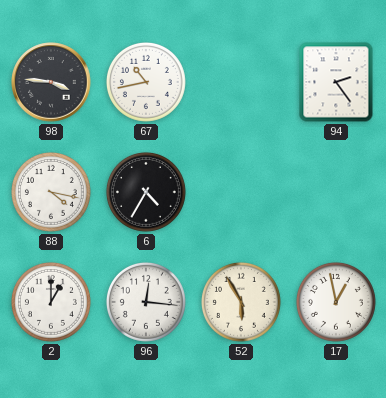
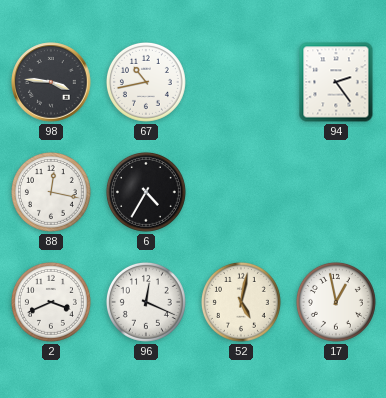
88: 4:17 -> 12:17
2: 1:00 -> 3:41
96: 12:16 -> 12:19
52: 5:55 -> 5:02
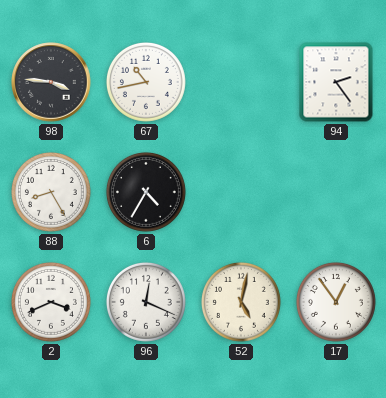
88: 12:17 -> 8:25
17: 12:58 -> 12:54
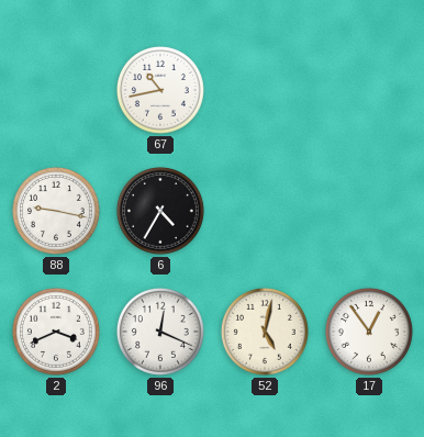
98: 3:46 -> none
94: 2:24 -> none
88: 8:25 -> 9:17
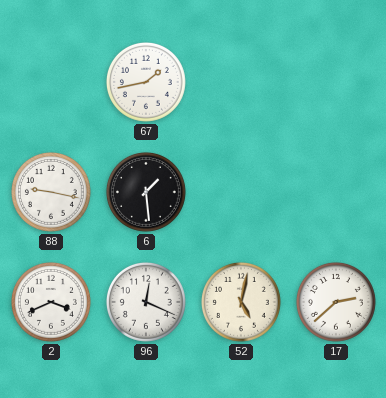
67: 10:43 -> 1:43
6: 4:35 -> 1:29
17: 12:54 -> 2:38
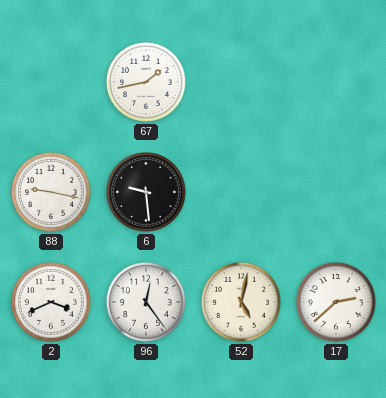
6: 1:29 -> 9:29
96: 12:19 -> 12:24
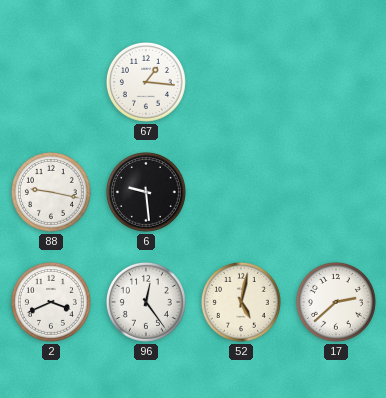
67: 1:43 -> 1:16
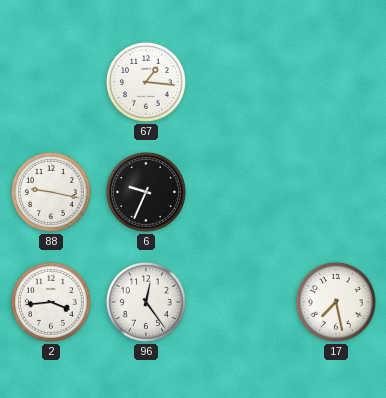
6: 9:29 -> 9:34
2: 3:41 -> 3:44
52: 5:02 -> none
17: 2:38 -> 7:28
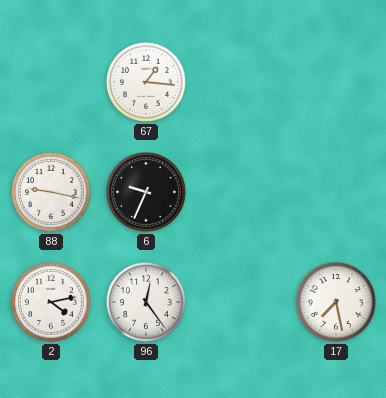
2: 3:44 -> 4:13
